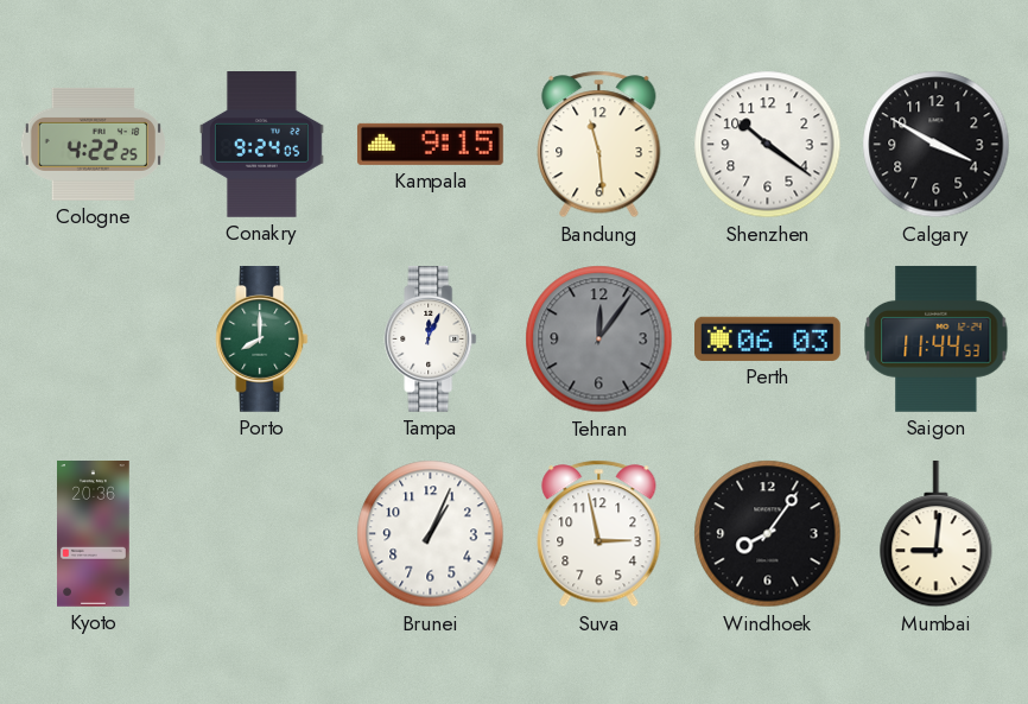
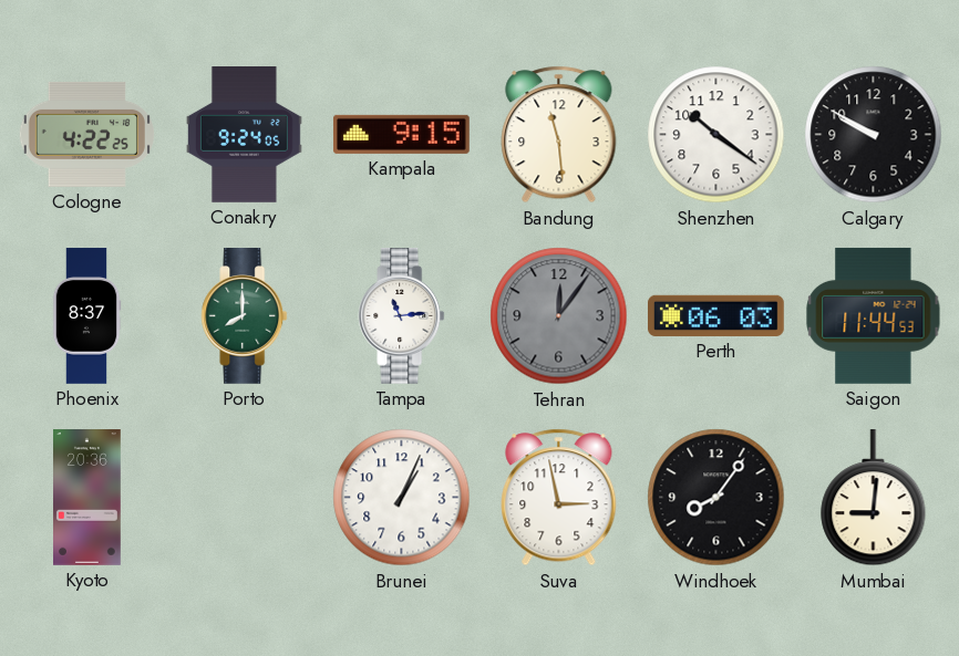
Calgary: 3:50 -> 9:50
Phoenix: none -> 8:37
Tampa: 12:04 -> 11:14
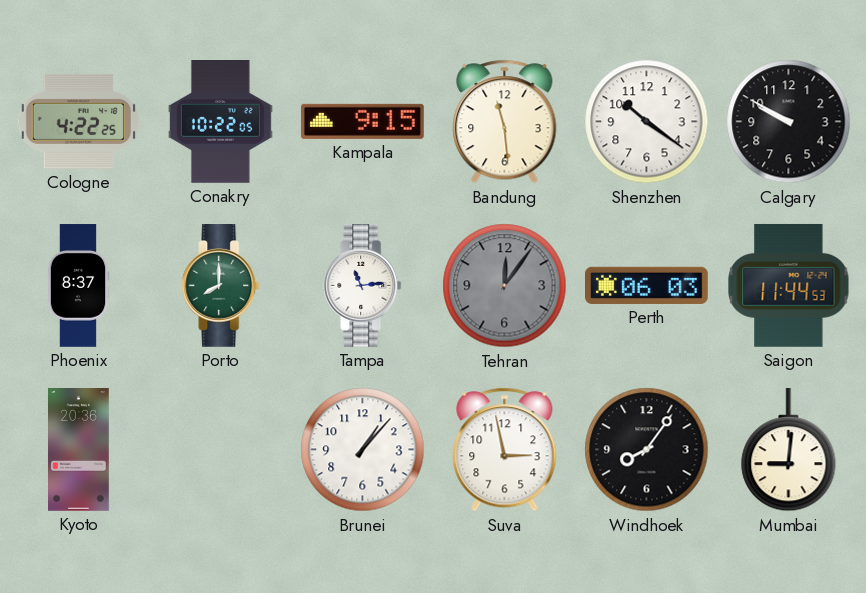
Conakry: 9:24 -> 10:22
Brunei: 1:04 -> 1:07
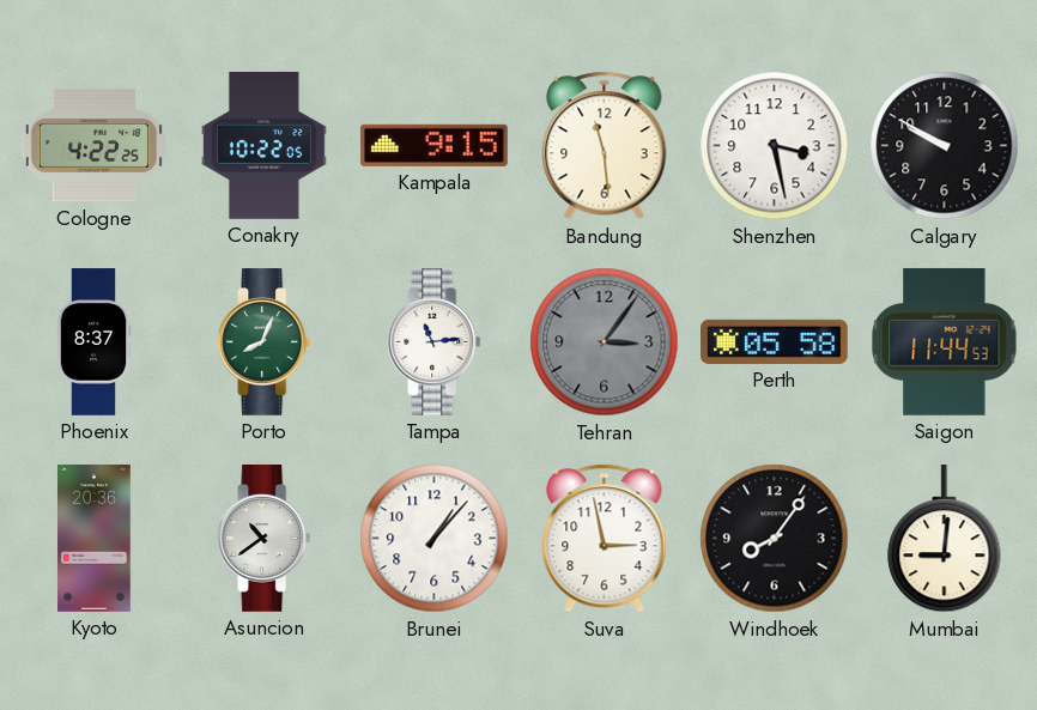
Shenzhen: 10:21 -> 3:28
Porto: 8:00 -> 8:04
Tehran: 12:06 -> 3:06
Perth: 06:03 -> 05:58
Asuncion: none -> 10:39
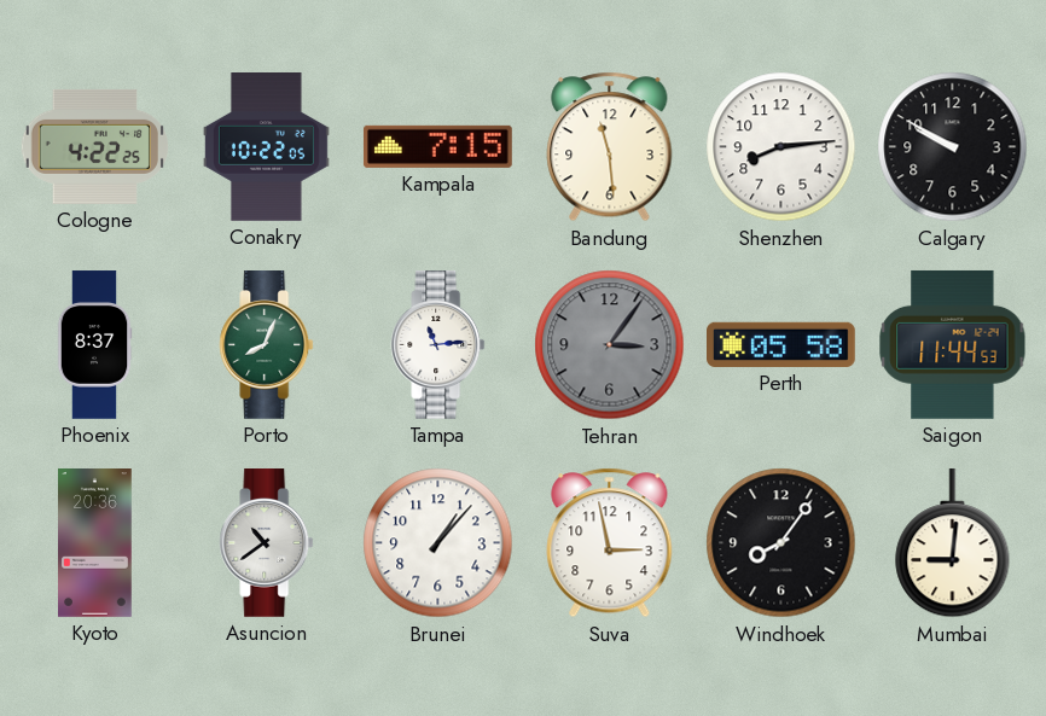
Kampala: 9:15 -> 7:15
Shenzhen: 3:28 -> 8:14
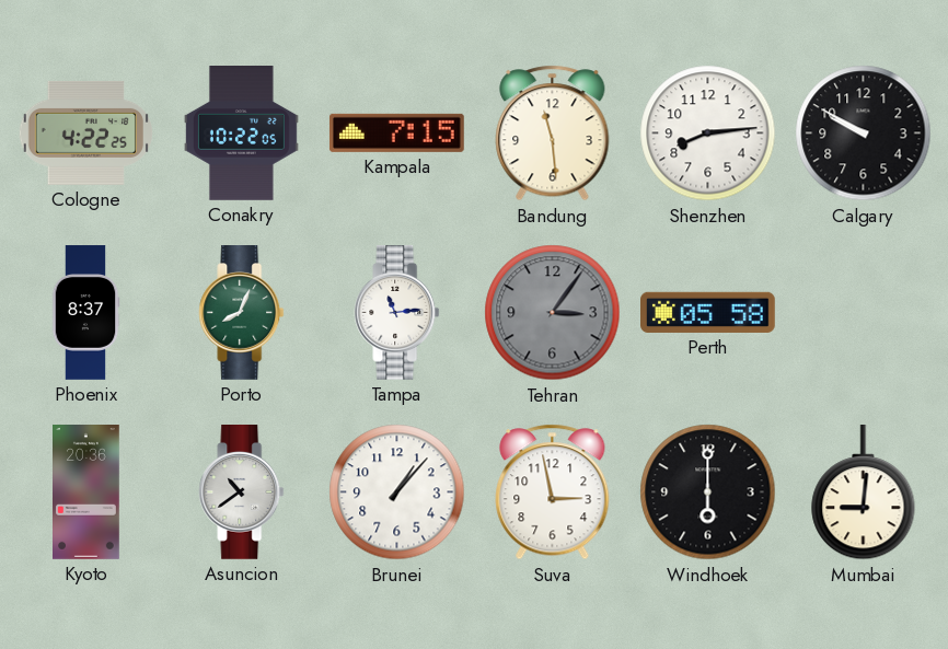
Saigon: 11:44 -> none
Windhoek: 8:06 -> 6:00
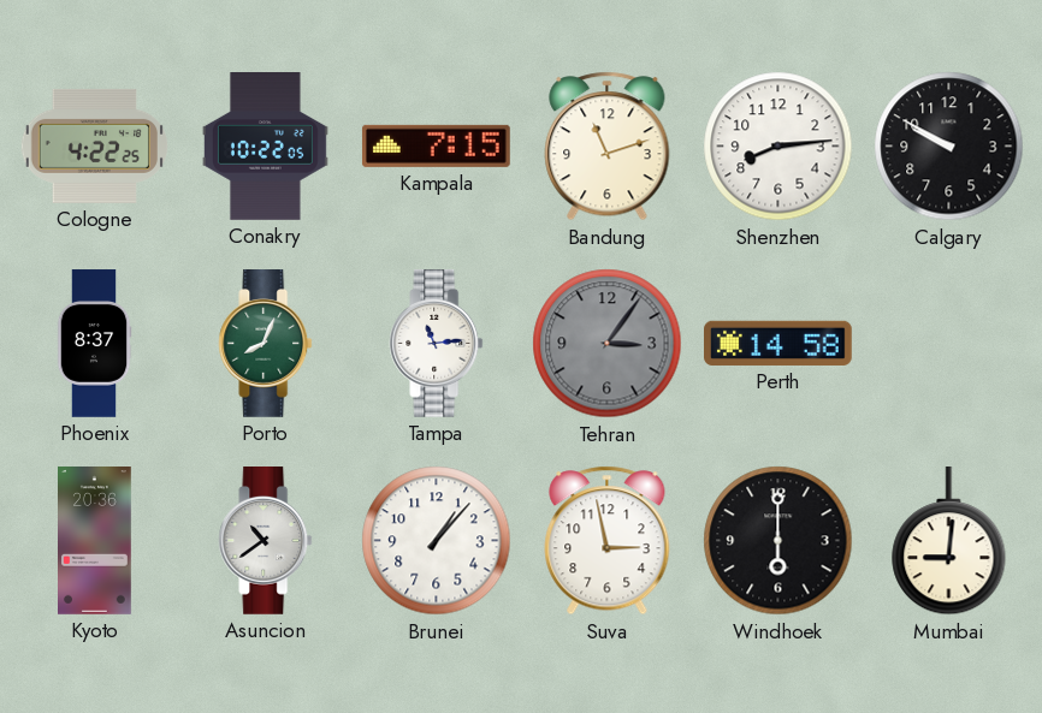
Bandung: 11:29 -> 11:12
Perth: 05:58 -> 14:58
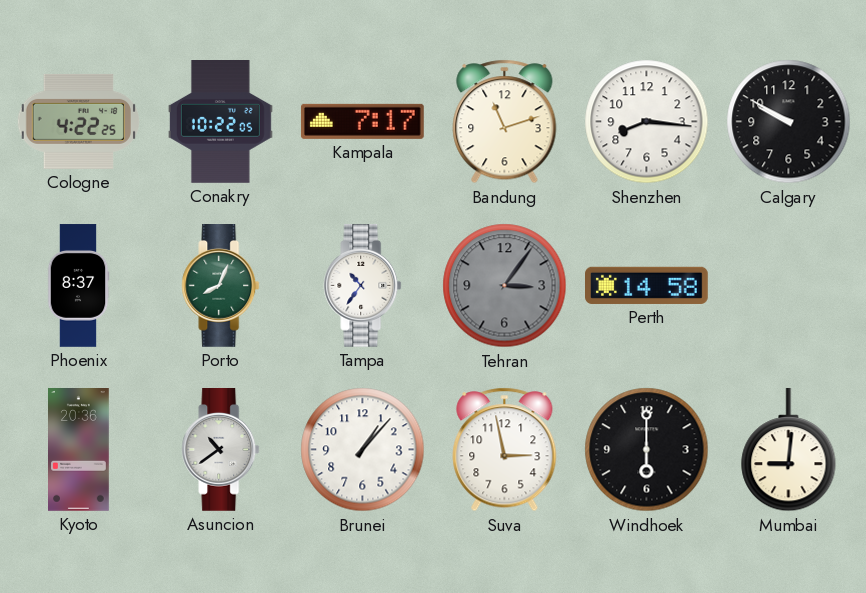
Kampala: 7:15 -> 7:17
Shenzhen: 8:14 -> 8:16
Tampa: 11:14 -> 10:36
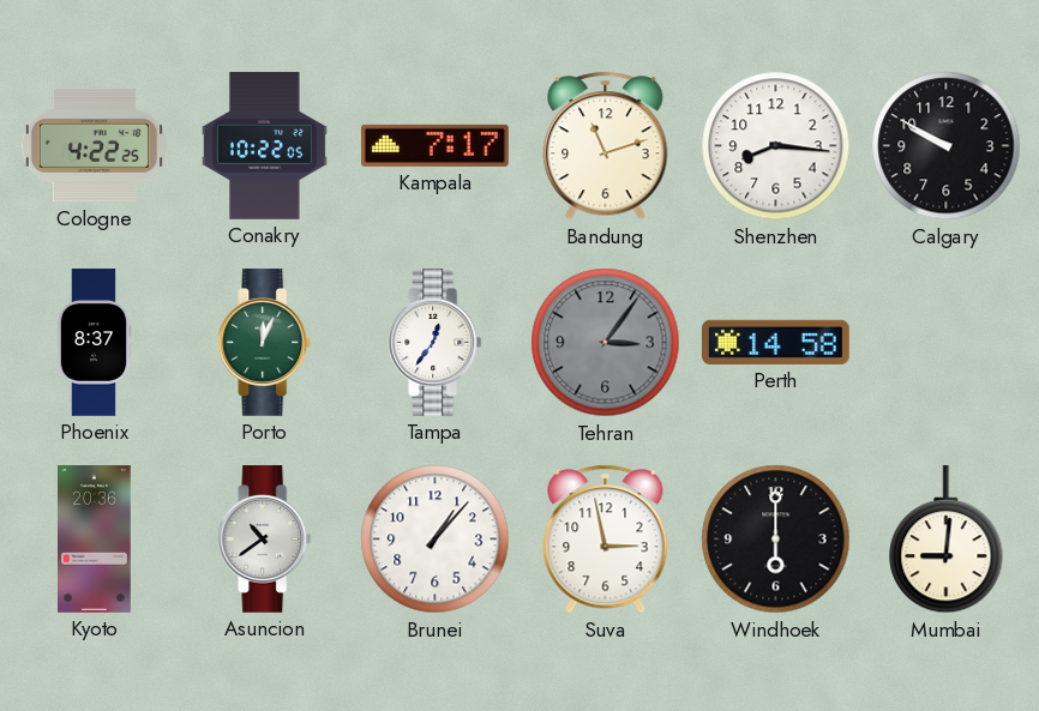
Porto: 8:04 -> 12:04
Tampa: 10:36 -> 12:36
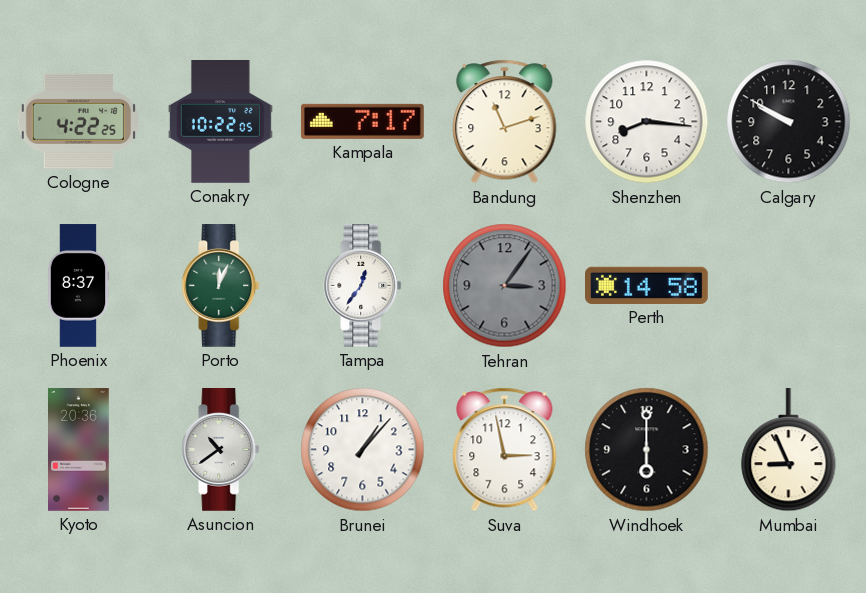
Mumbai: 9:01 -> 8:56
